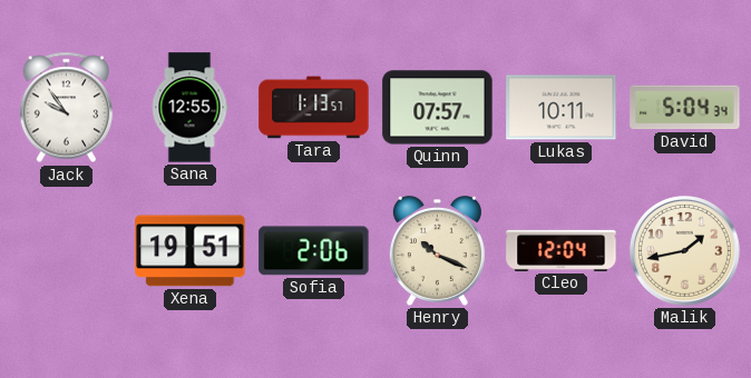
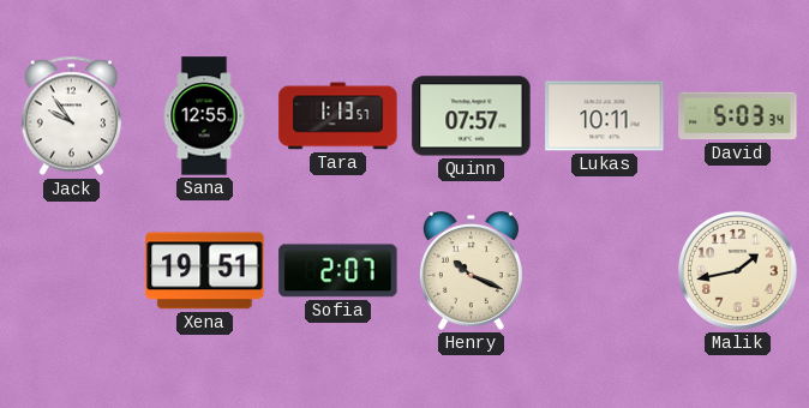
David: 5:04 -> 5:03
Sofia: 2:06 -> 2:07
Cleo: 12:04 -> none
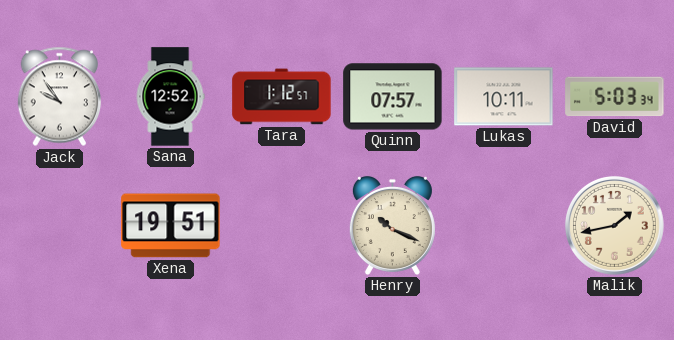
Sana: 12:55 -> 12:52
Tara: 1:13 -> 1:12
Sofia: 2:07 -> none
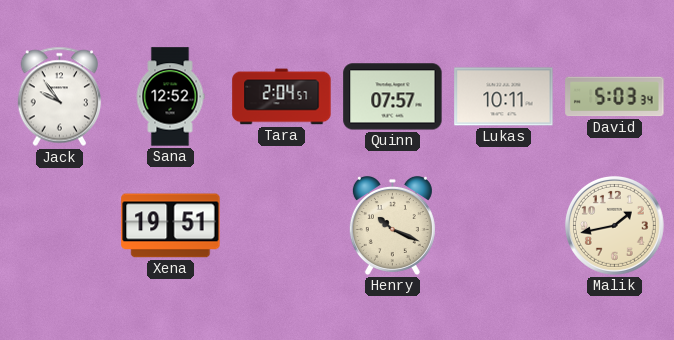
Tara: 1:12 -> 2:04
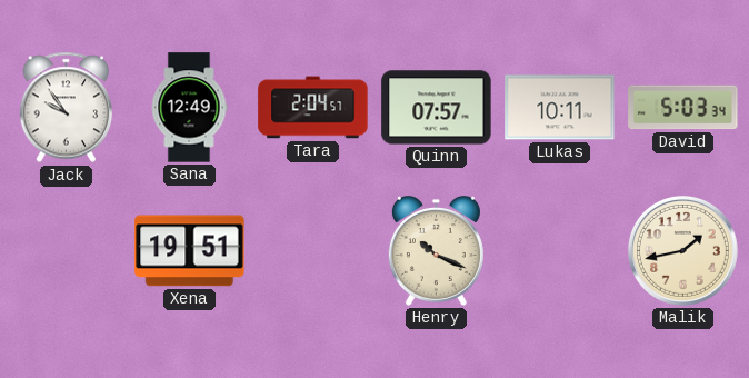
Sana: 12:52 -> 12:49
